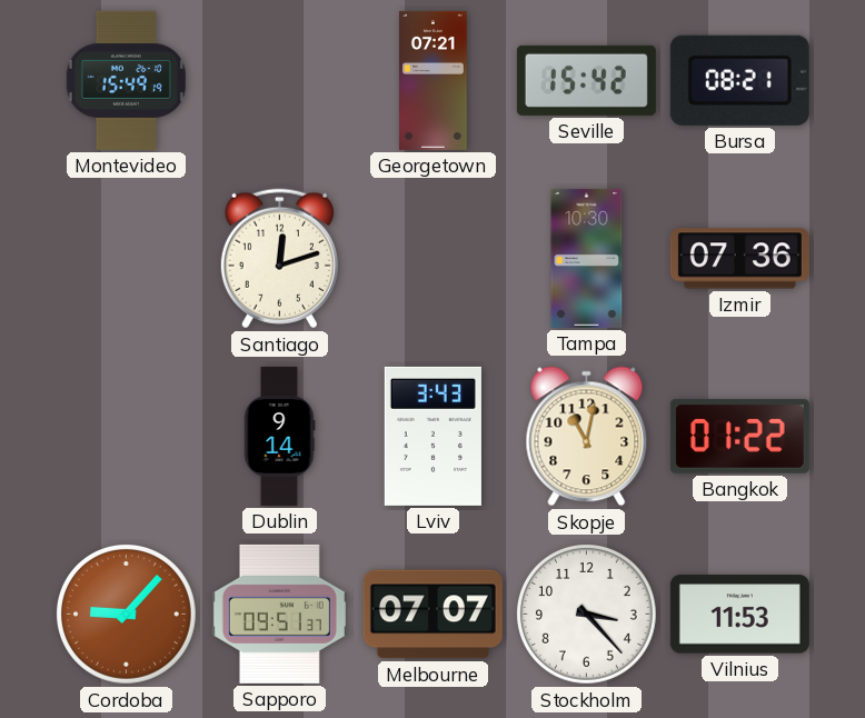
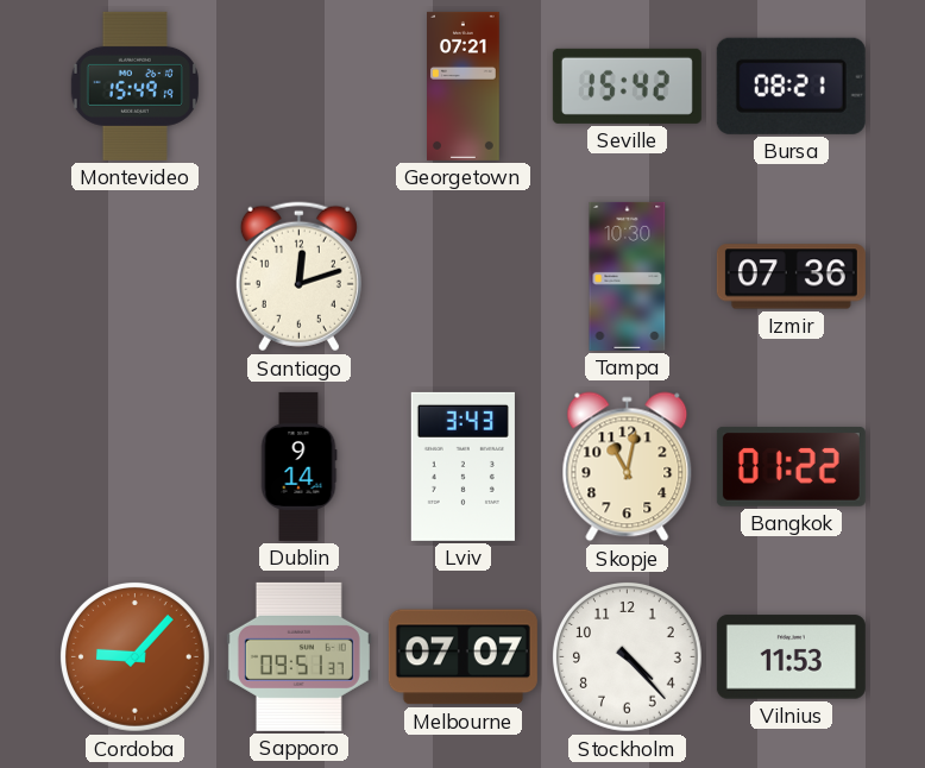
Stockholm: 3:23 -> 4:23
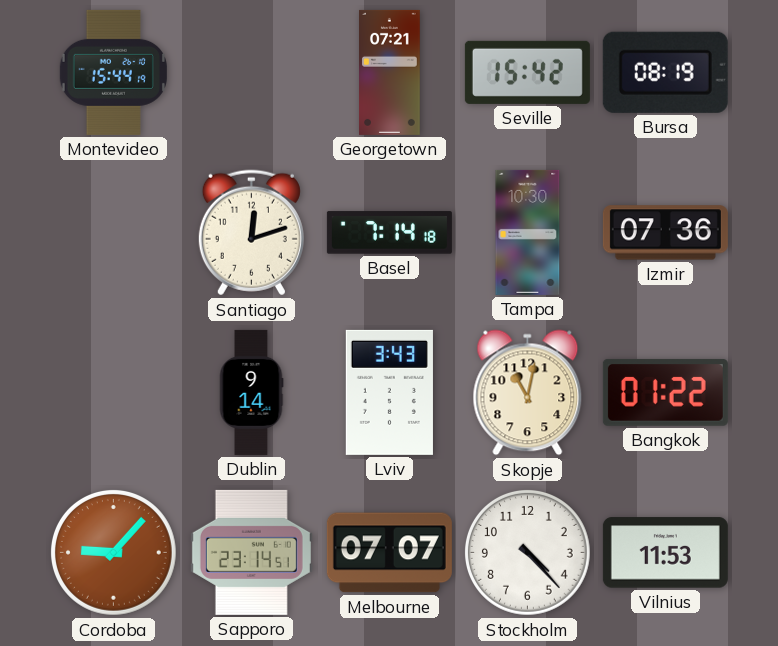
Montevideo: 15:49 -> 15:44
Bursa: 08:21 -> 08:19
Basel: none -> 7:14
Sapporo: 09:51 -> 23:14
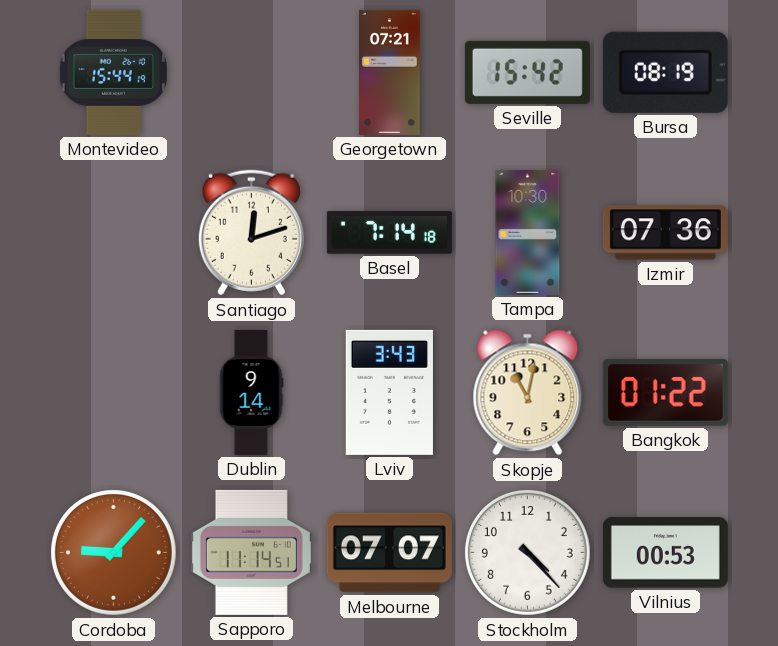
Sapporo: 23:14 -> 11:14
Vilnius: 11:53 -> 00:53
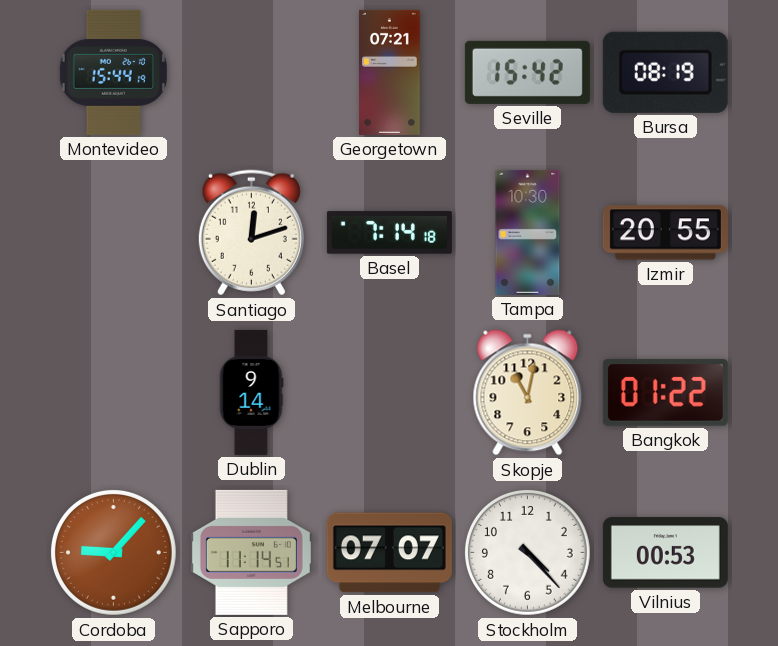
Izmir: 07:36 -> 20:55
Lviv: 3:43 -> none
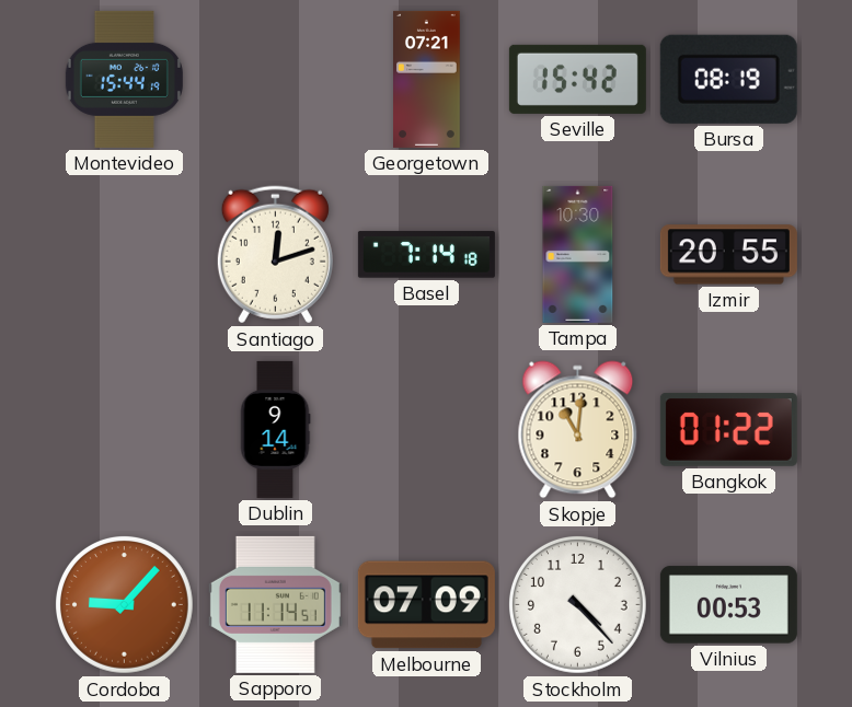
Skopje: 11:02 -> 11:01
Melbourne: 07:07 -> 07:09
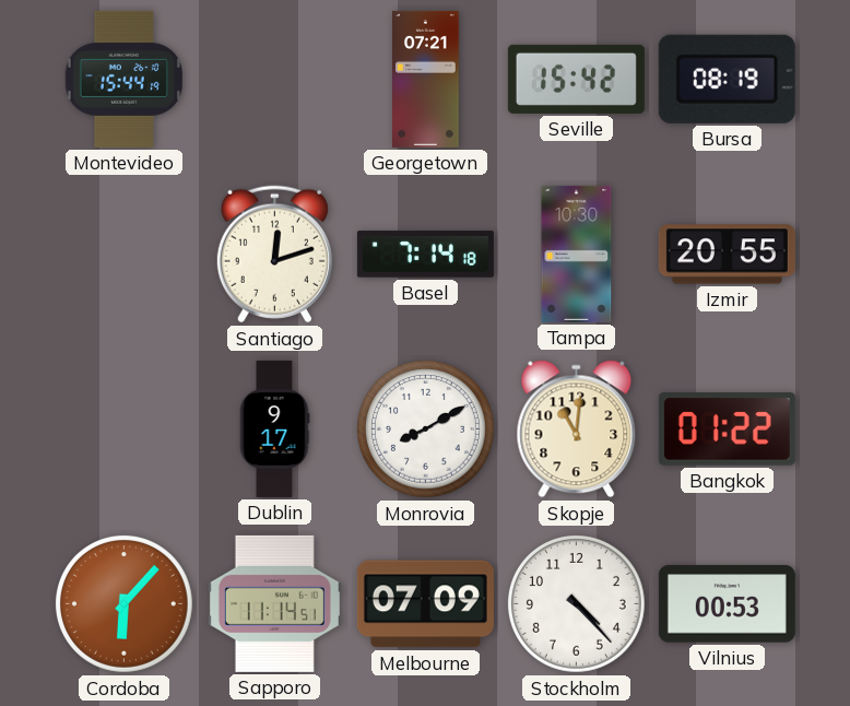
Dublin: 9:14 -> 9:17
Monrovia: none -> 8:10
Cordoba: 9:07 -> 6:07
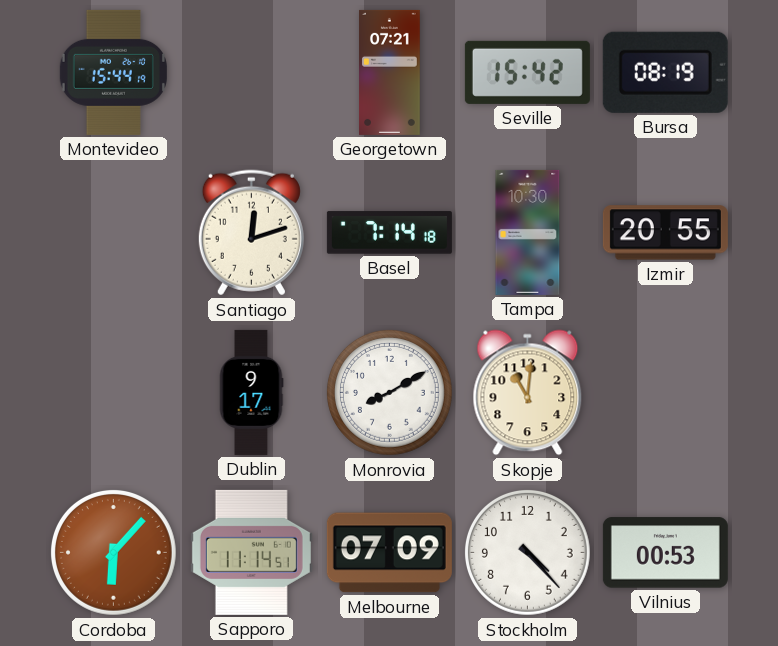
Bangkok: 01:22 -> none
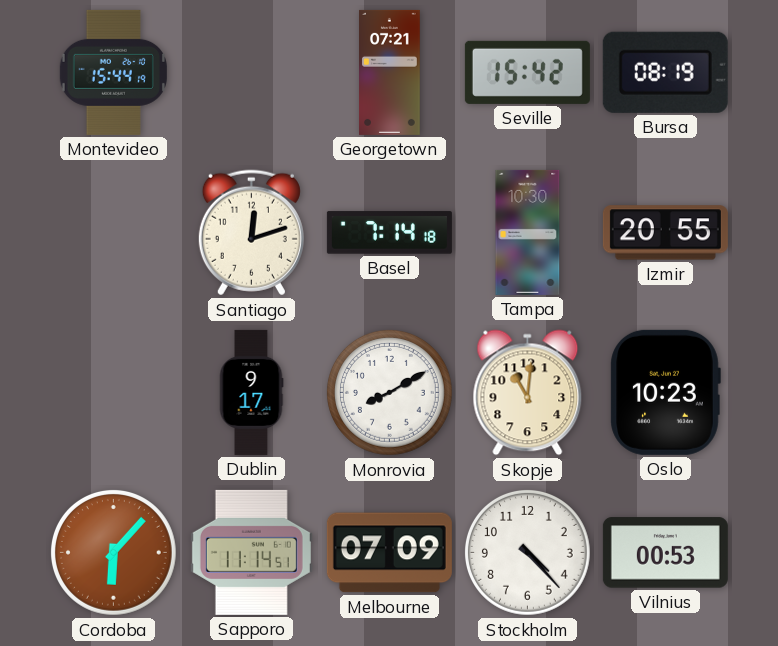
Oslo: none -> 10:23
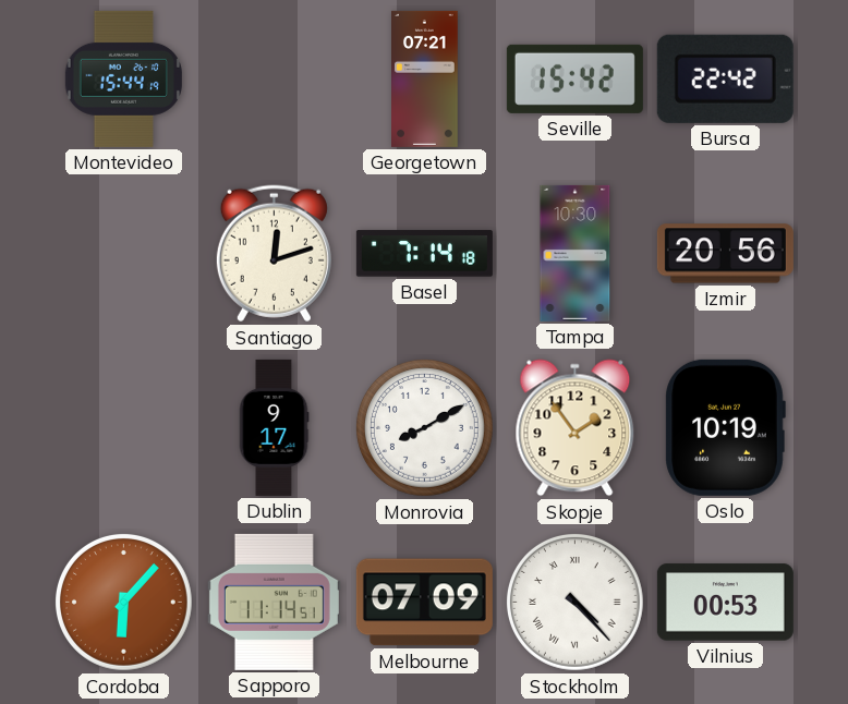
Bursa: 08:19 -> 22:42
Izmir: 20:55 -> 20:56
Skopje: 11:01 -> 1:54
Oslo: 10:23 -> 10:19
Stockholm numerals: Arabic -> Roman
